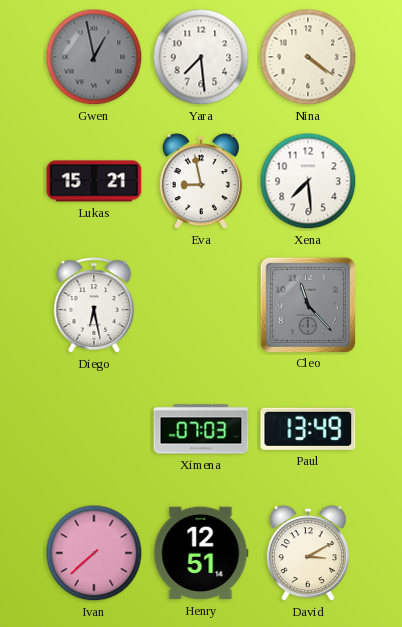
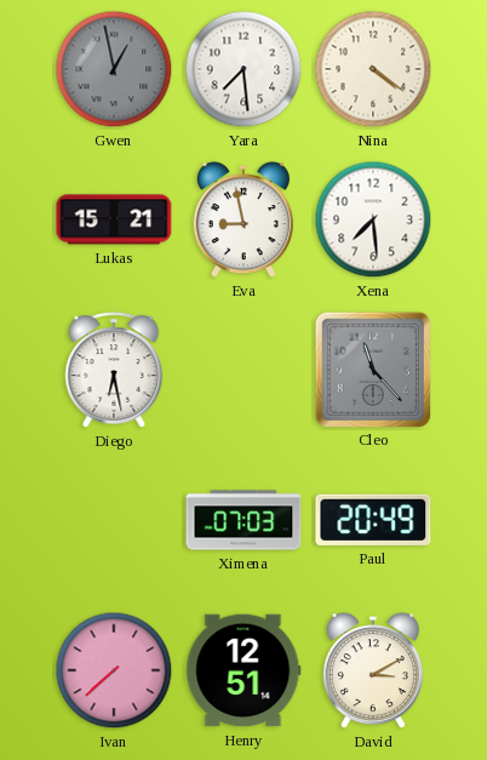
Paul: 13:49 -> 20:49
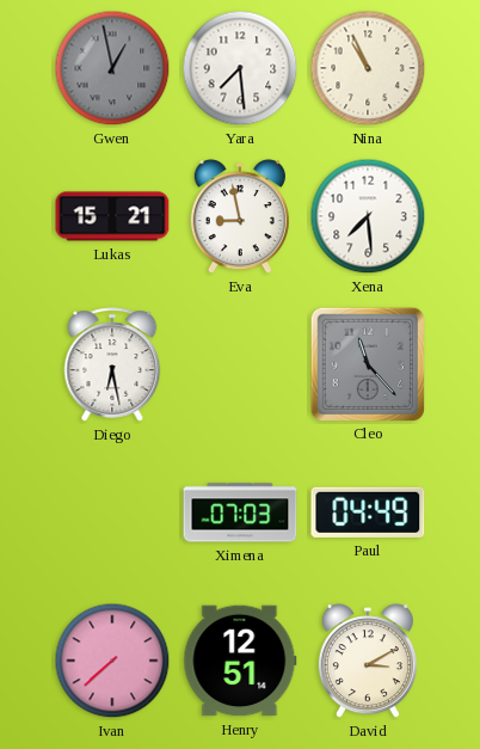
Nina: 4:21 -> 10:56
Paul: 20:49 -> 04:49
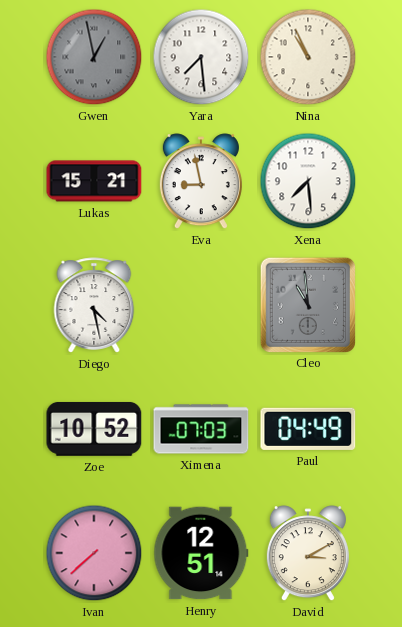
Diego: 6:28 -> 4:28
Cleo: 11:23 -> 10:59
Zoe: none -> 10:52
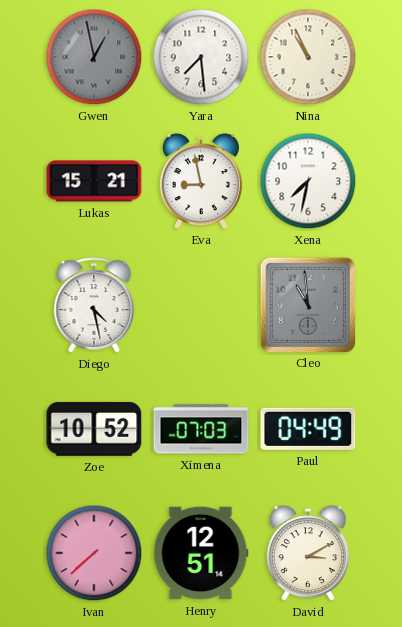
Xena: 7:29 -> 7:32
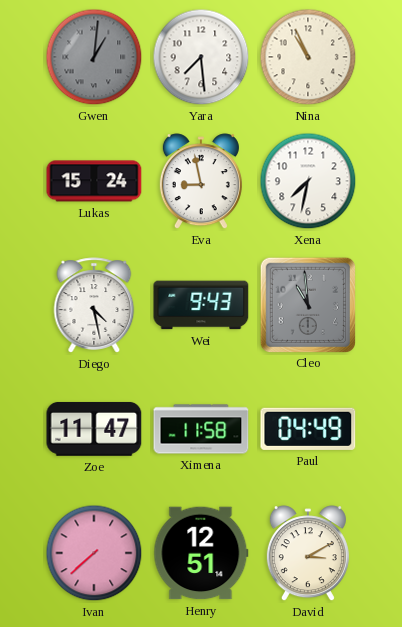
Gwen: 12:58 -> 1:01
Lukas: 15:21 -> 15:24
Wei: none -> 9:43
Zoe: 10:52 -> 11:47
Ximena: 07:03 -> 11:58
